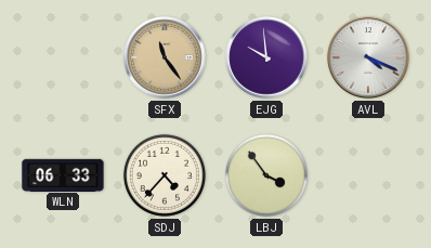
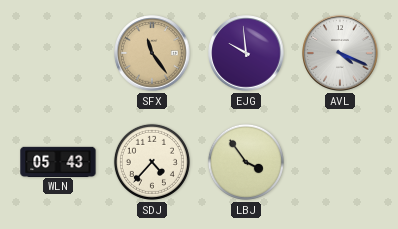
WLN: 06:33 -> 05:43
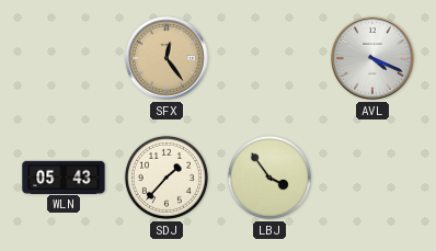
SFX: 11:24 -> 12:24
EJG: 9:59 -> none
SDJ: 4:37 -> 1:37
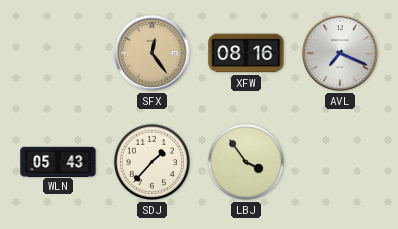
XFW: none -> 08:16
AVL: 4:19 -> 7:19
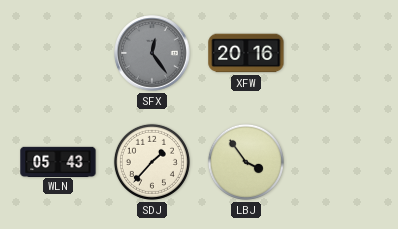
SFX dial: champagne -> grey
XFW: 08:16 -> 20:16
AVL: 7:19 -> none
